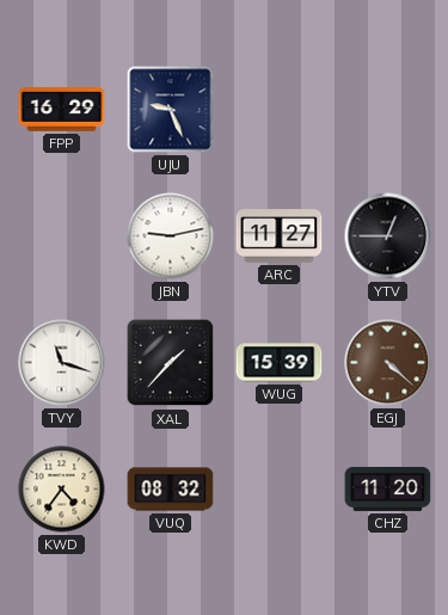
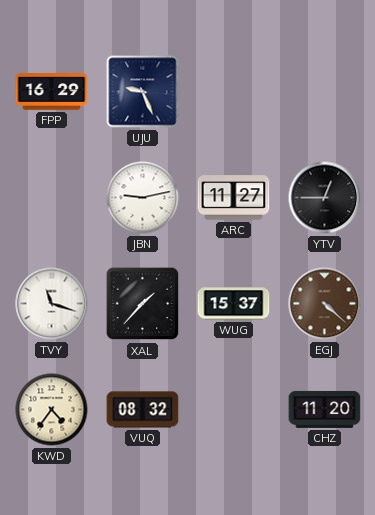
WUG: 15:39 -> 15:37
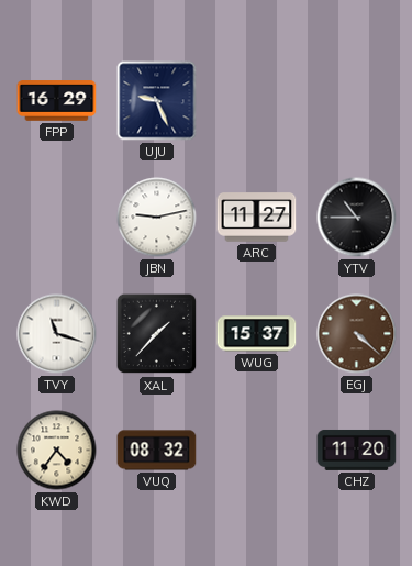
YTV: 12:45 -> 10:45
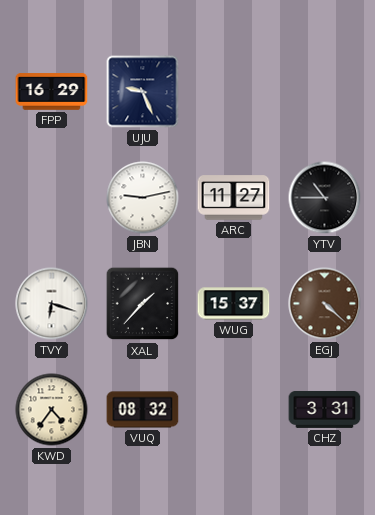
TVY: 11:18 -> 6:18
CHZ: 11:20 -> 3:31
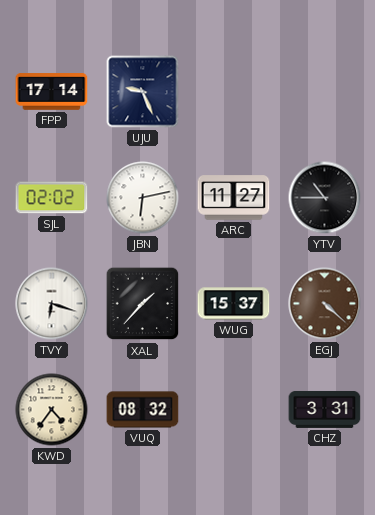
FPP: 16:29 -> 17:14
SJL: none -> 02:02
JBN: 9:13 -> 6:13
